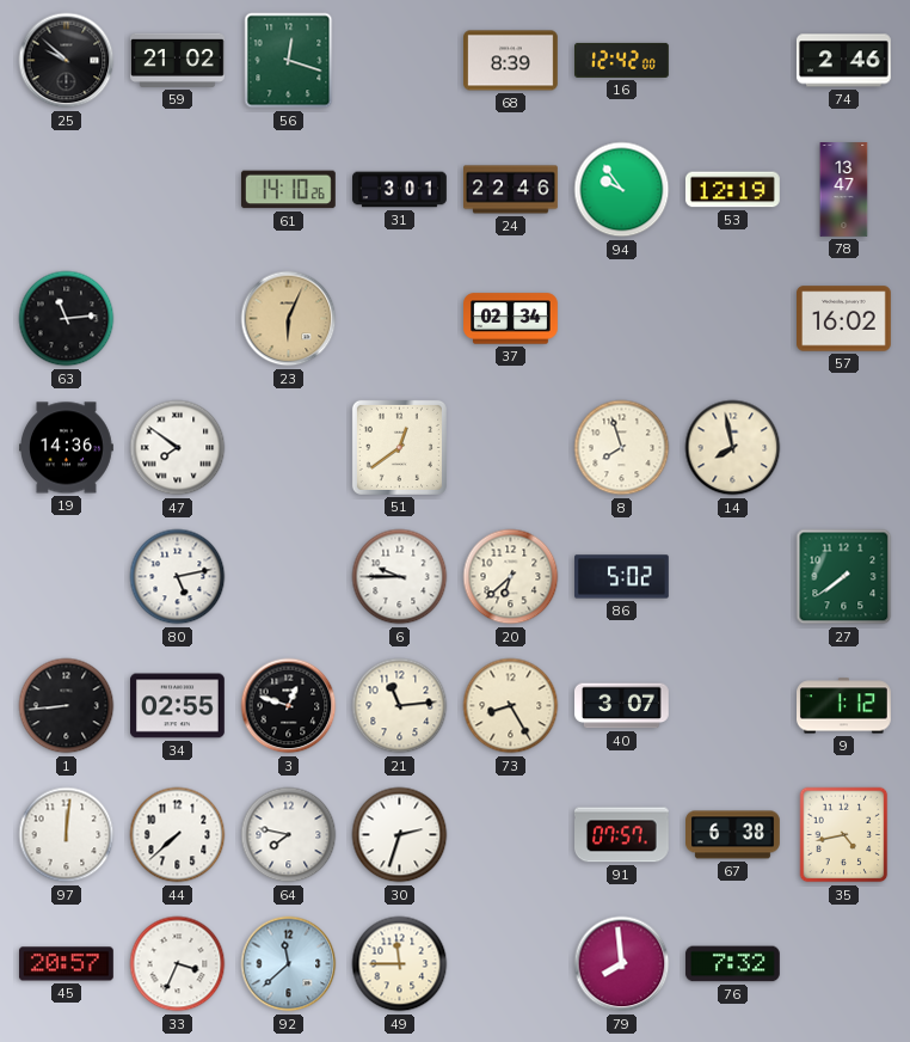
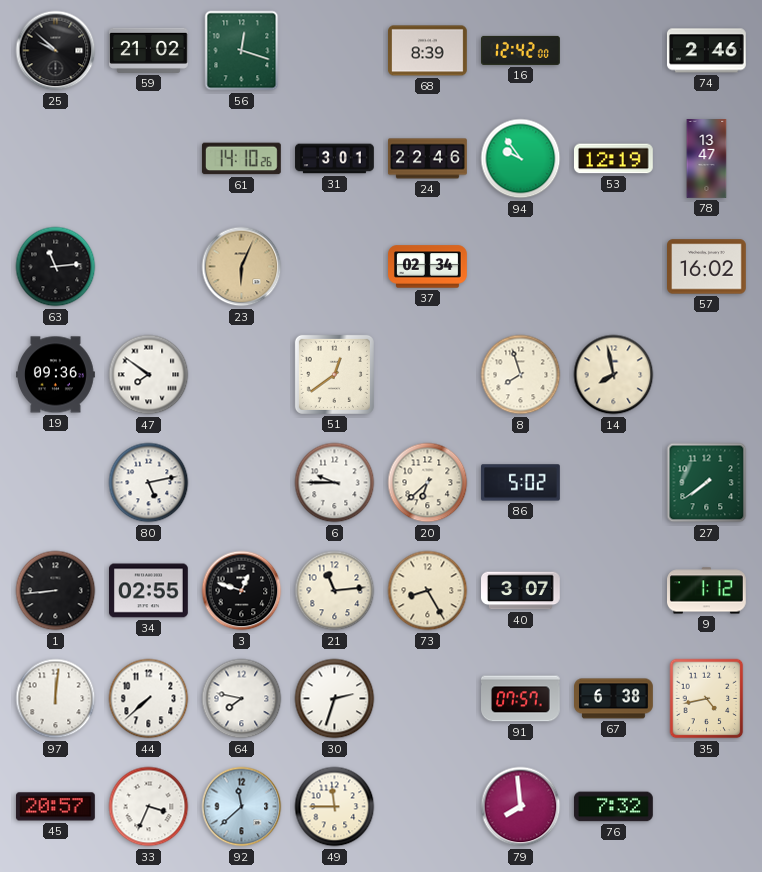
19: 14:36 -> 09:36
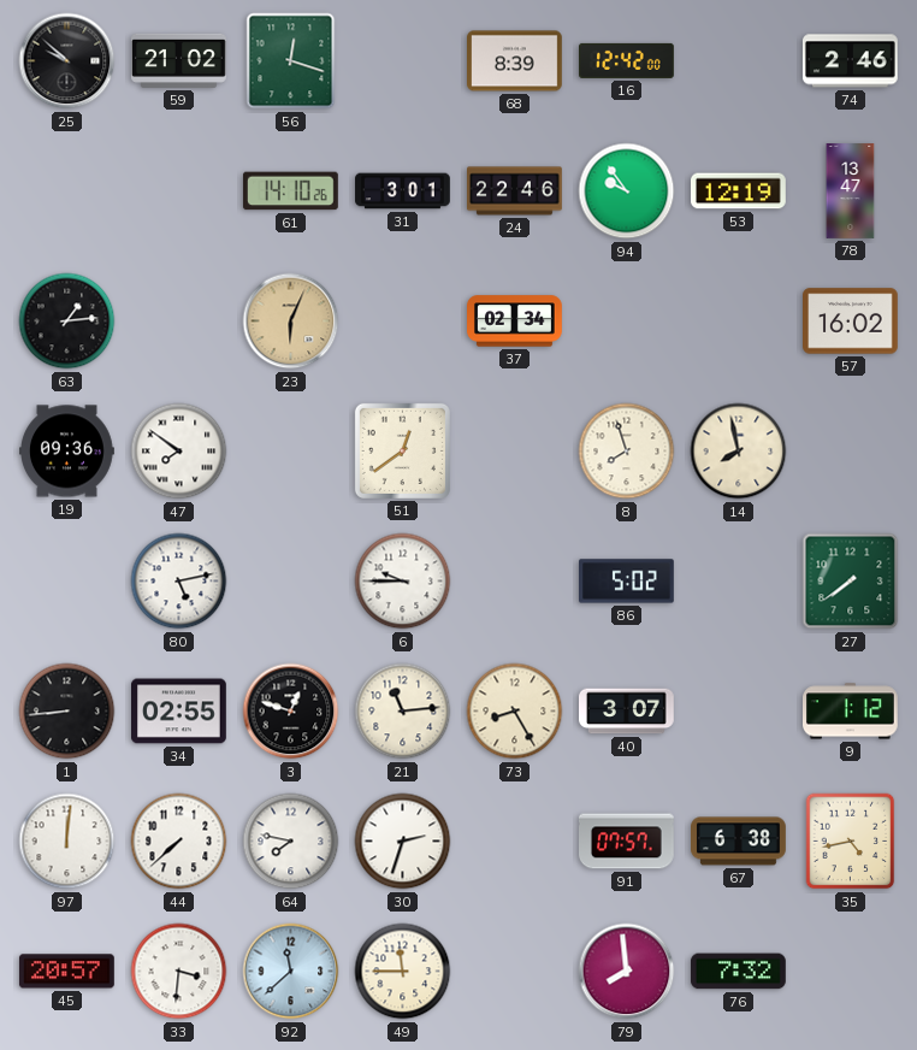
63: 11:14 -> 1:14
20: 6:38 -> none
33: 3:34 -> 3:31
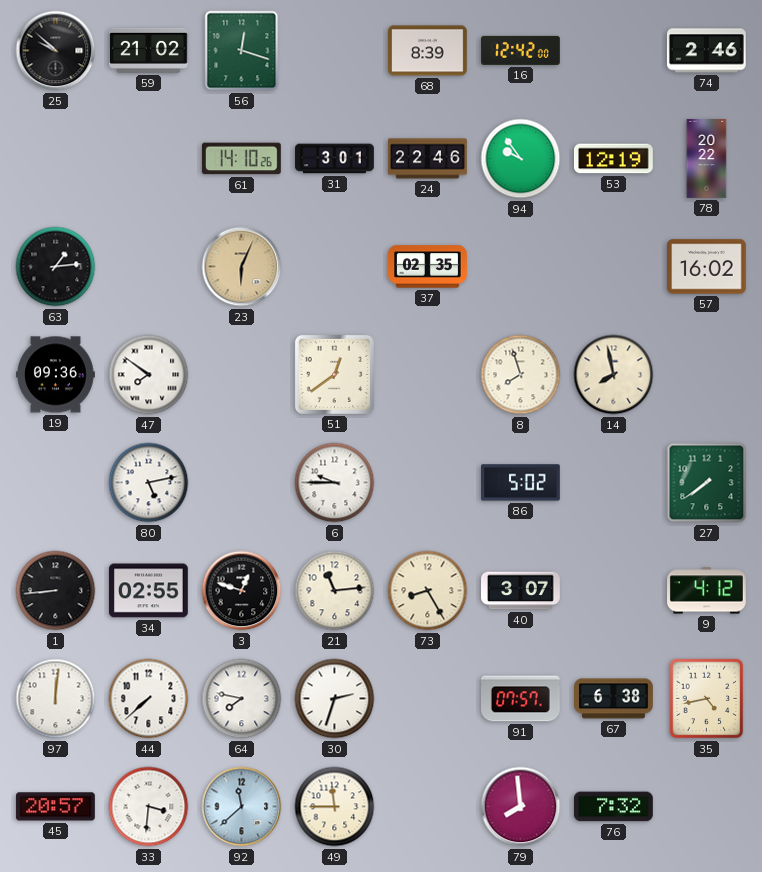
78: 13:47 -> 20:22
37: 02:34 -> 02:35
9: 1:12 -> 4:12
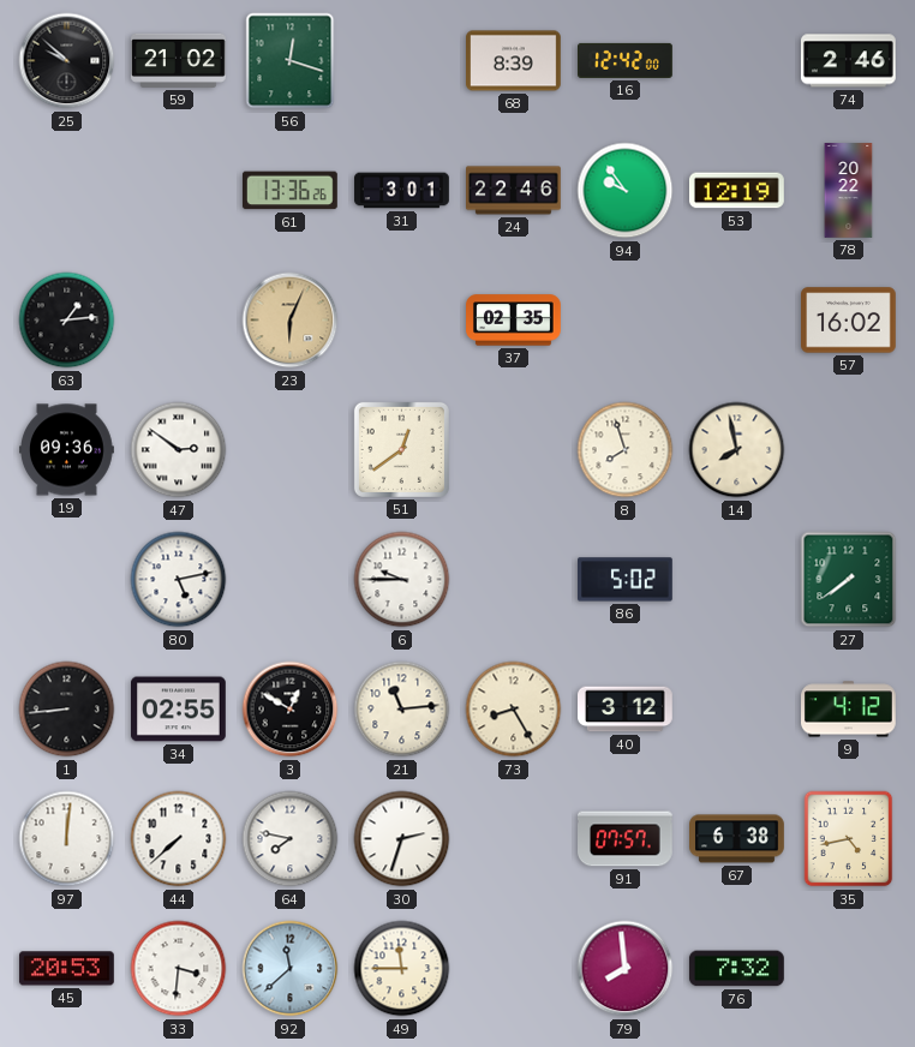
61: 14:10 -> 13:36
47: 7:51 -> 2:51
3: 12:48 -> 12:50
40: 3:07 -> 3:12
45: 20:57 -> 20:53
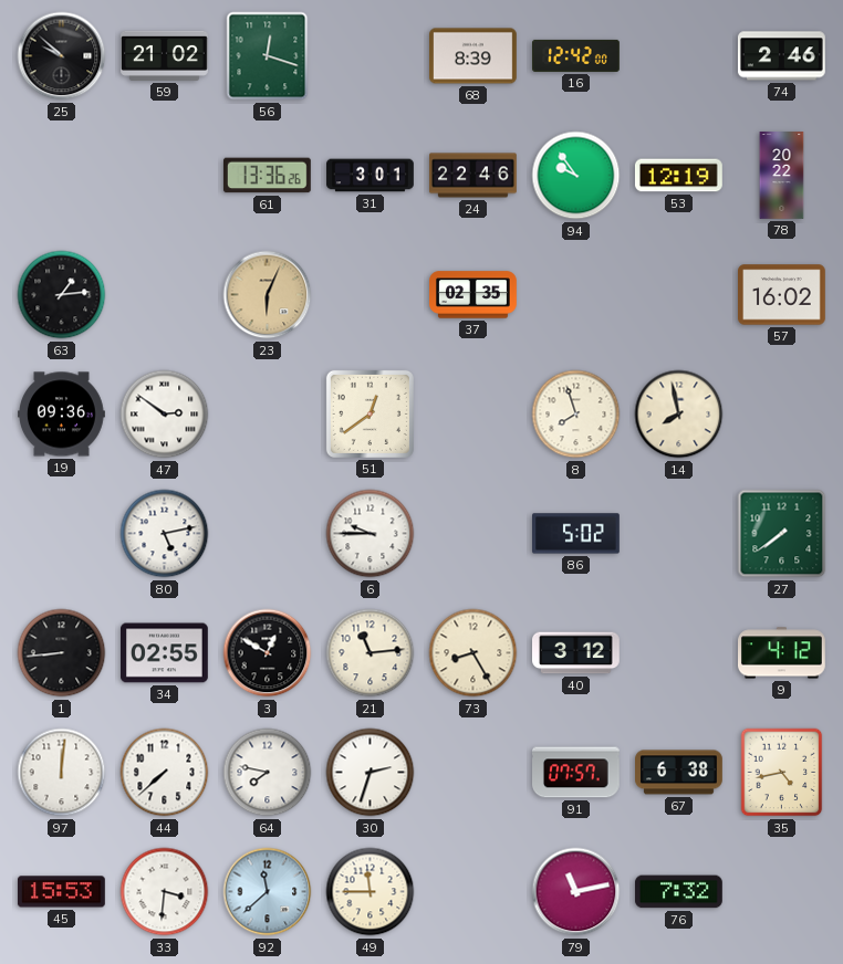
45: 20:53 -> 15:53
79: 7:59 -> 11:13
